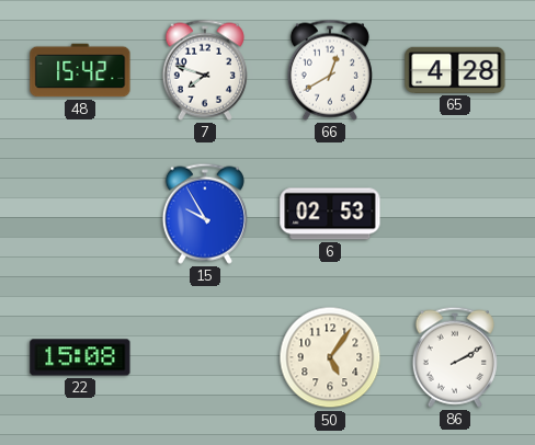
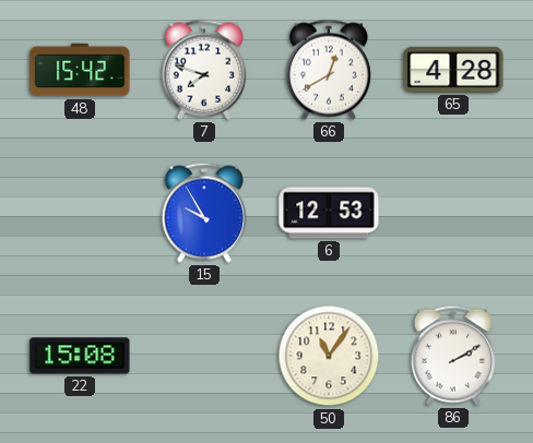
6: 02:53 -> 12:53
50: 5:06 -> 11:06
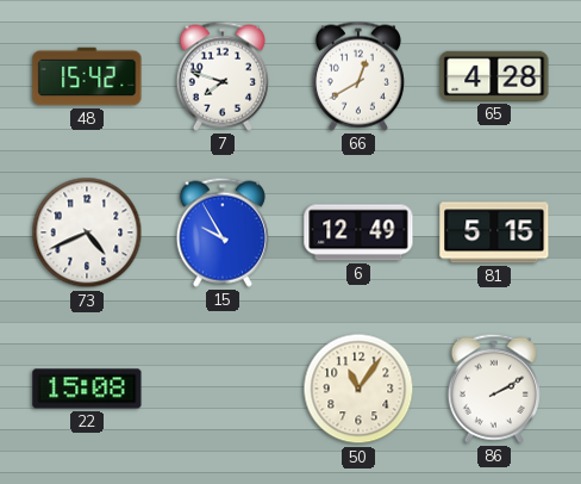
73: none -> 4:41
6: 12:53 -> 12:49
81: none -> 5:15
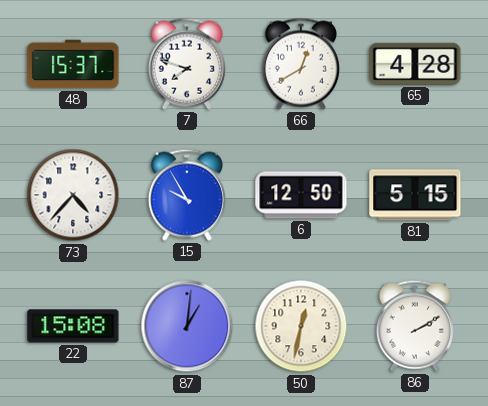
48: 15:42 -> 15:37
73: 4:41 -> 4:37
6: 12:49 -> 12:50
87: none -> 1:01
50: 11:06 -> 12:32
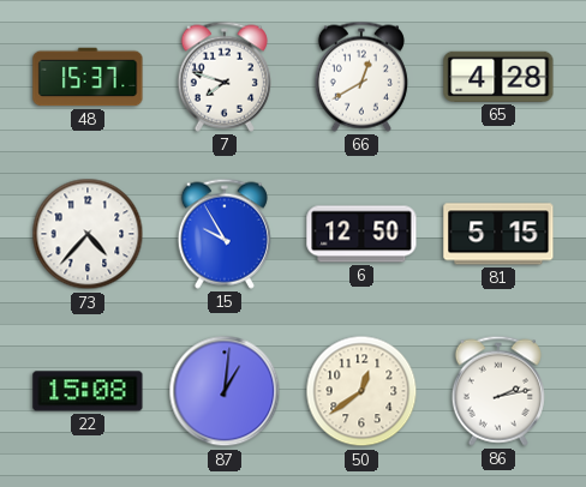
50: 12:32 -> 12:39
86: 2:10 -> 2:13
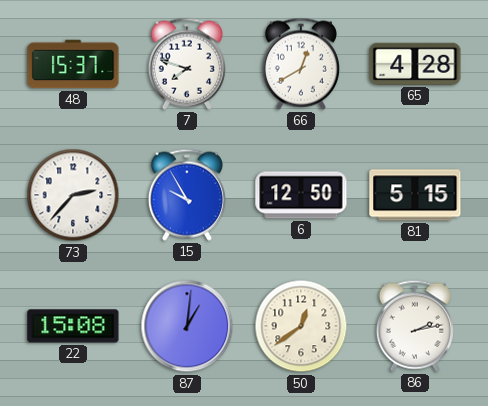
73: 4:37 -> 2:37
